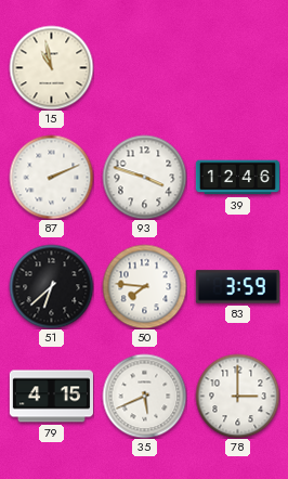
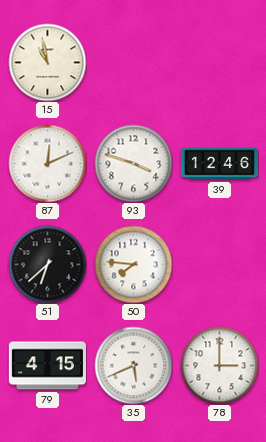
87: 2:11 -> 12:11
83: 3:59 -> none
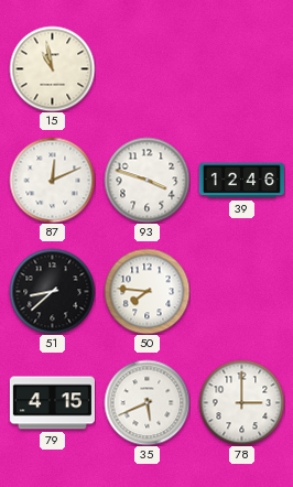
51: 6:38 -> 8:38
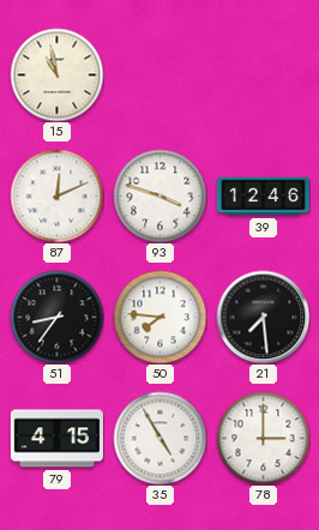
51: 8:38 -> 8:36
21: none -> 7:29
35: 5:41 -> 4:55
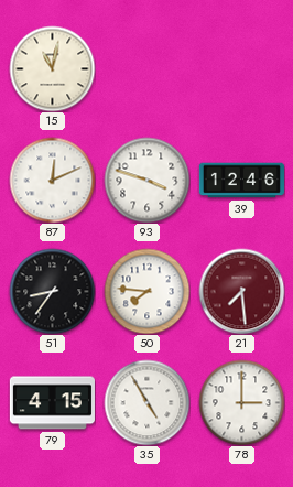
15: 10:58 -> 11:02
21 dial: black -> burgundy
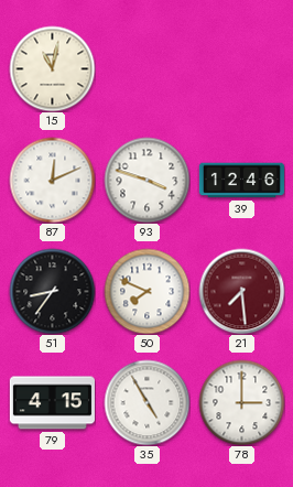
50: 7:46 -> 7:49
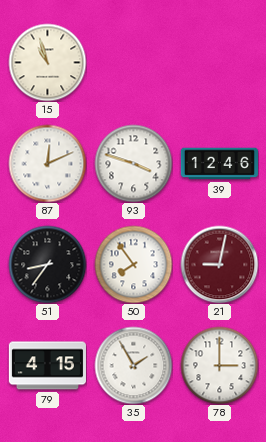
15: 11:02 -> 10:57
50: 7:49 -> 7:54
21: 7:29 -> 9:02
35: 4:55 -> 1:55
